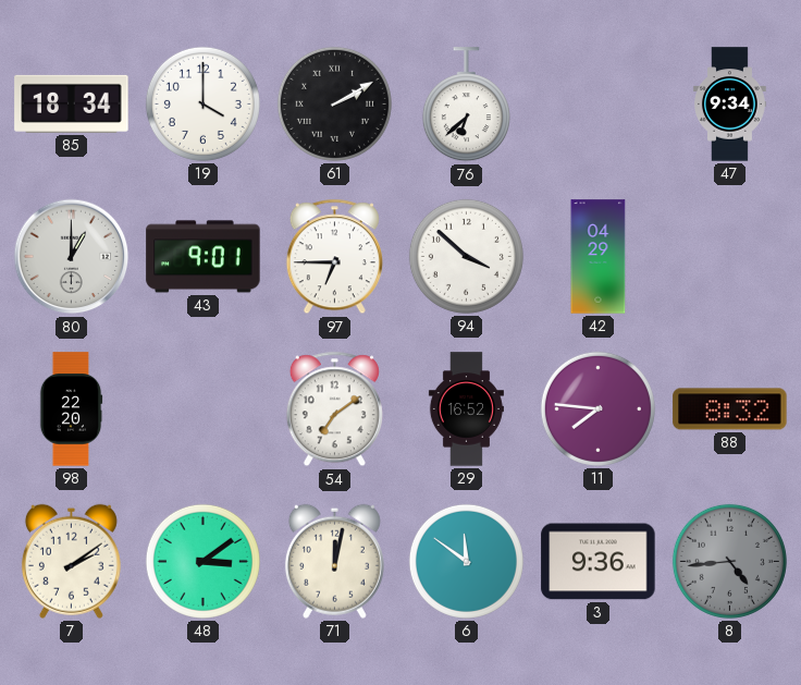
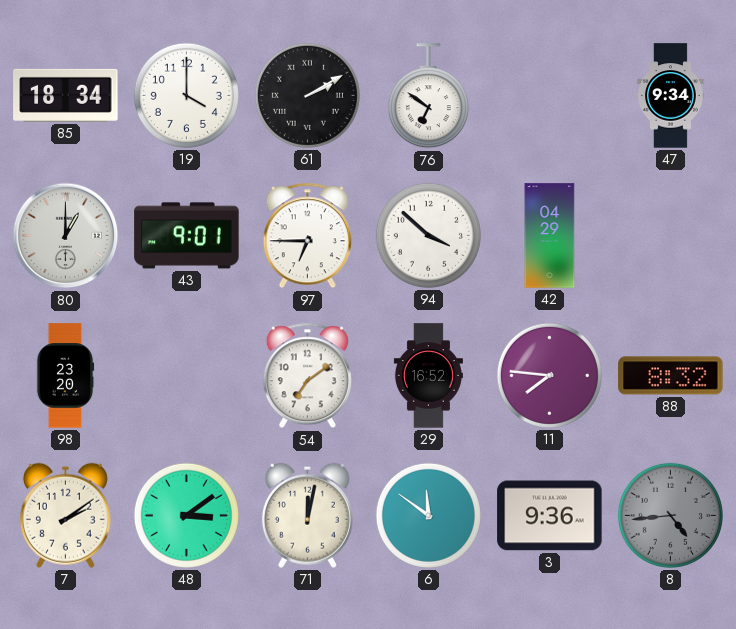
76: 6:38 -> 6:51
98: 22:20 -> 23:20
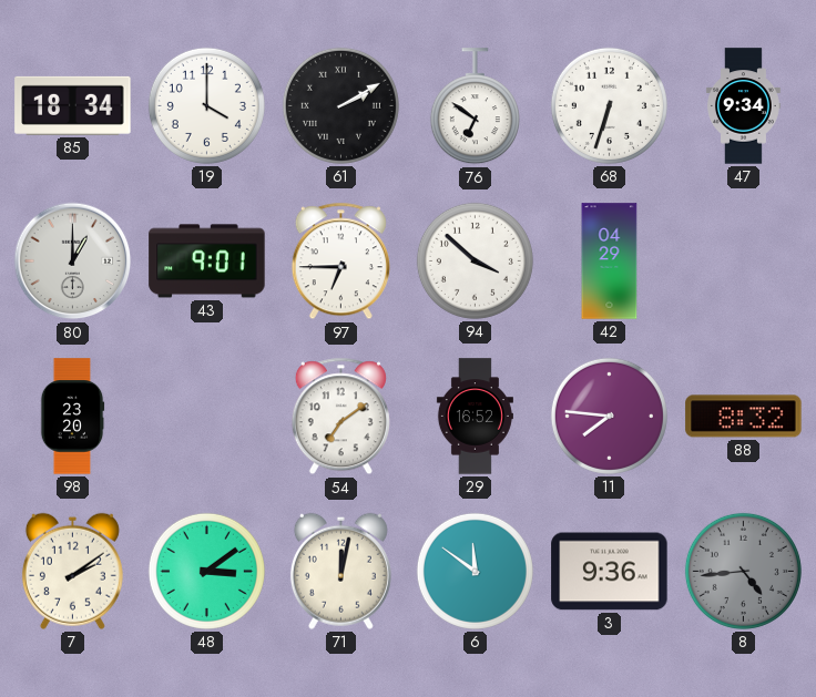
68: none -> 6:33
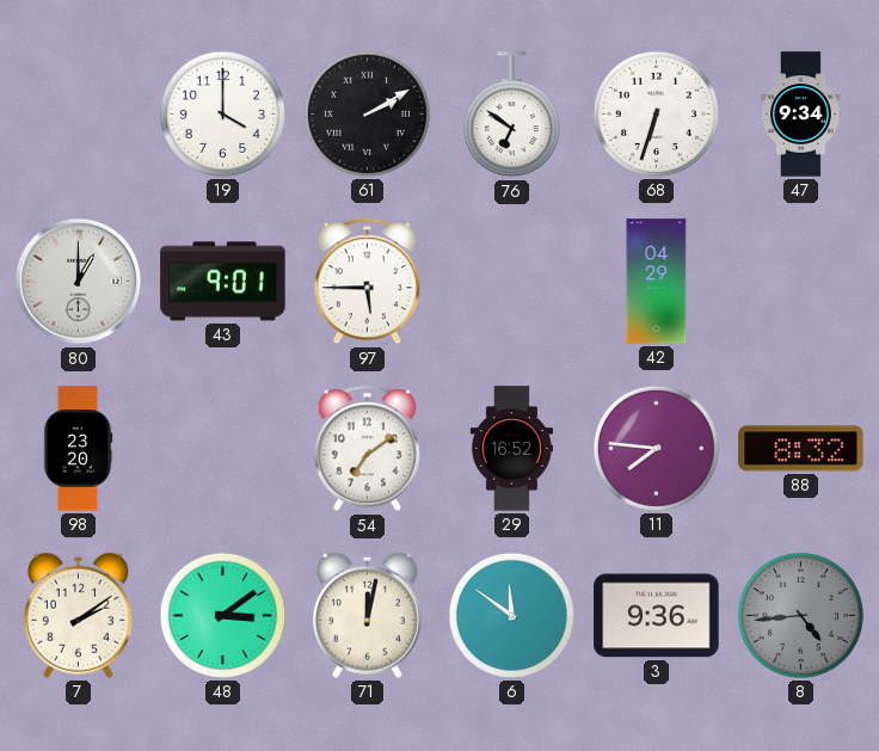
85: 18:34 -> none
97: 6:45 -> 5:45
94: 3:52 -> none
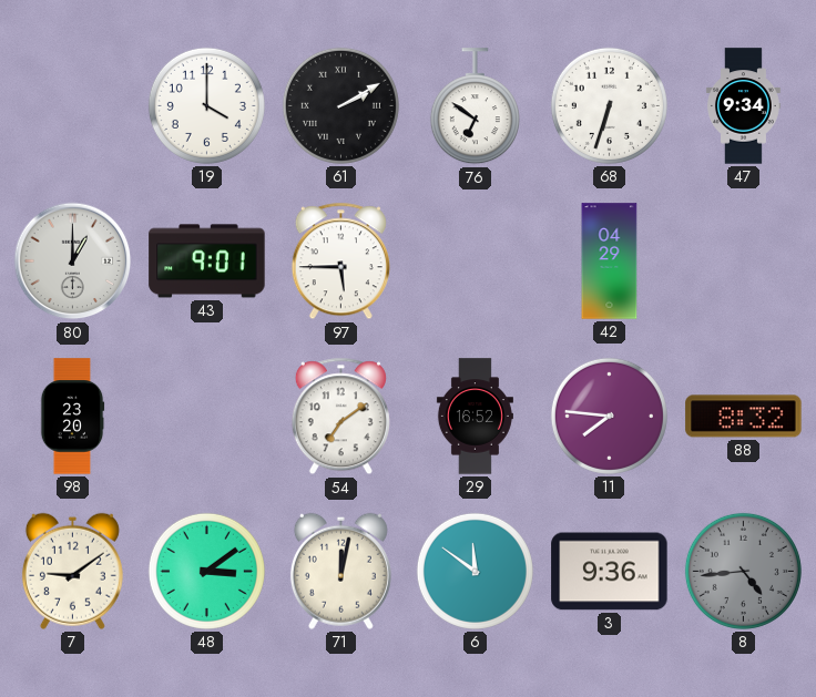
7: 2:09 -> 9:09
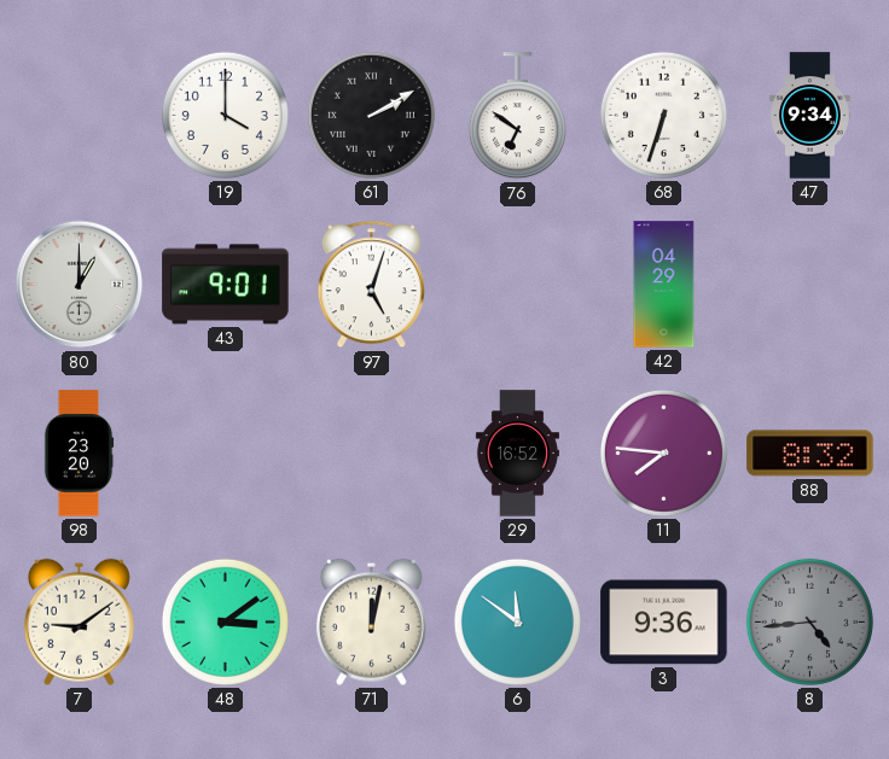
97: 5:45 -> 5:03
54: 7:09 -> none
